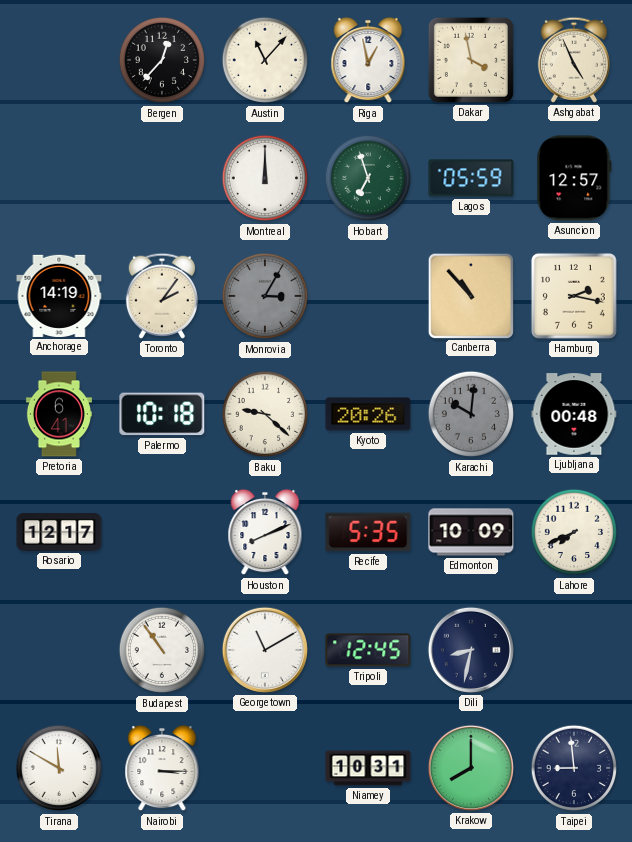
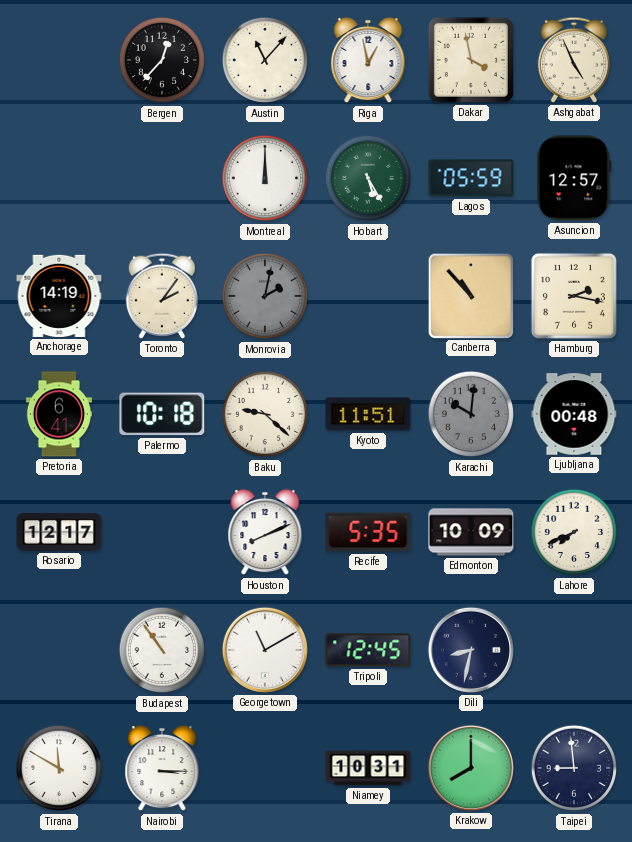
Hobart: 6:57 -> 5:25
Monrovia: 3:05 -> 2:02
Kyoto: 20:26 -> 11:51
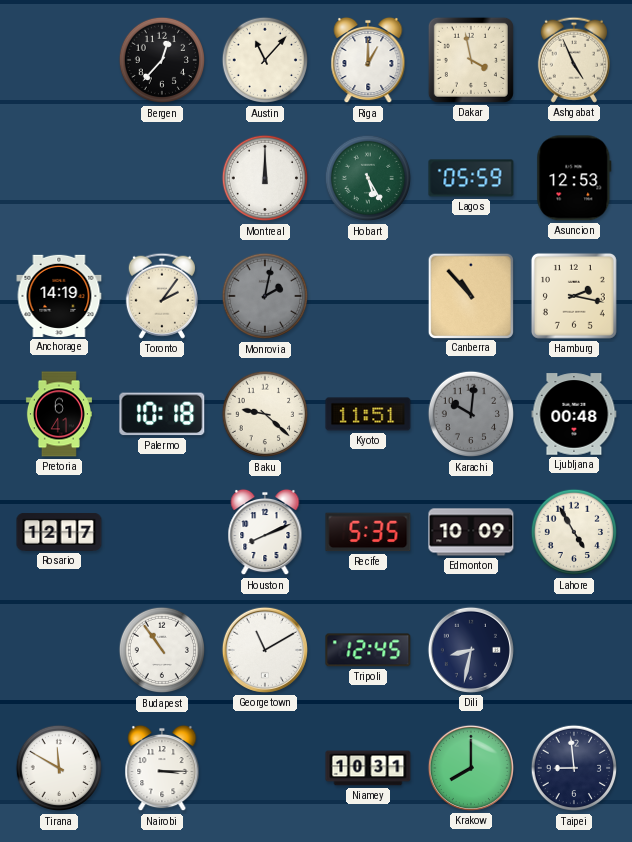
Riga: 12:58 -> 1:00
Asuncion: 12:57 -> 12:53
Lahore: 7:41 -> 4:55
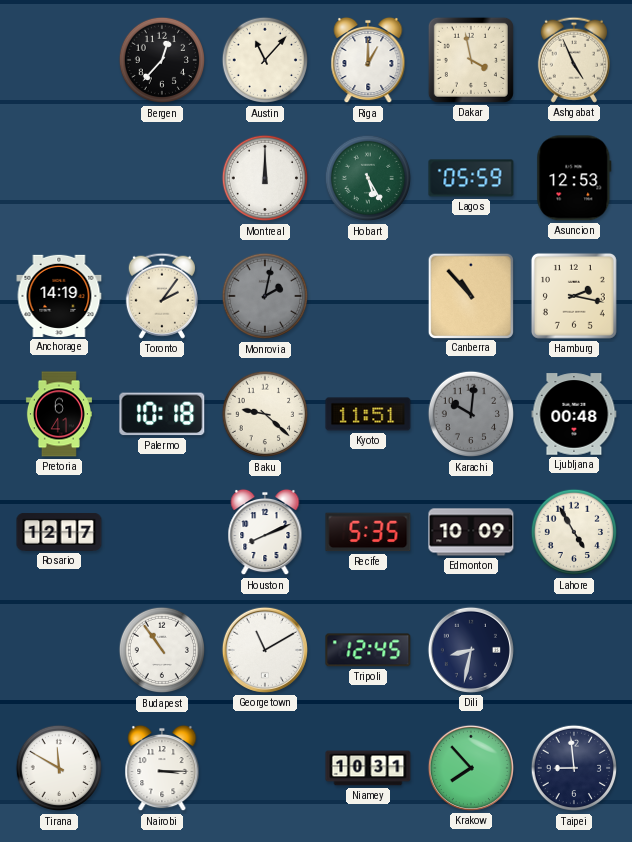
Krakow: 8:00 -> 7:53
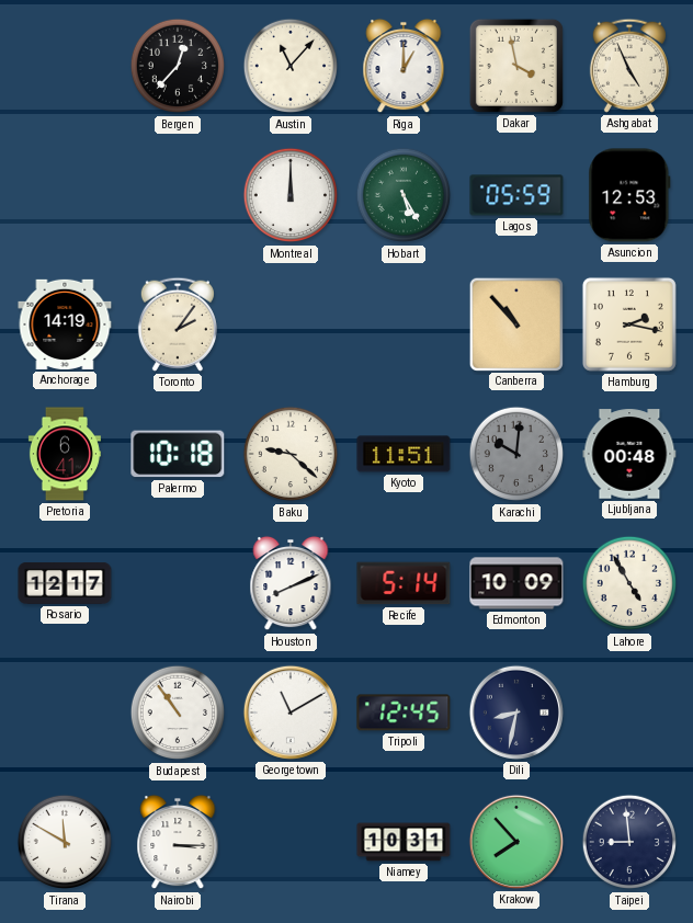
Monrovia: 2:02 -> none
Recife: 5:35 -> 5:14
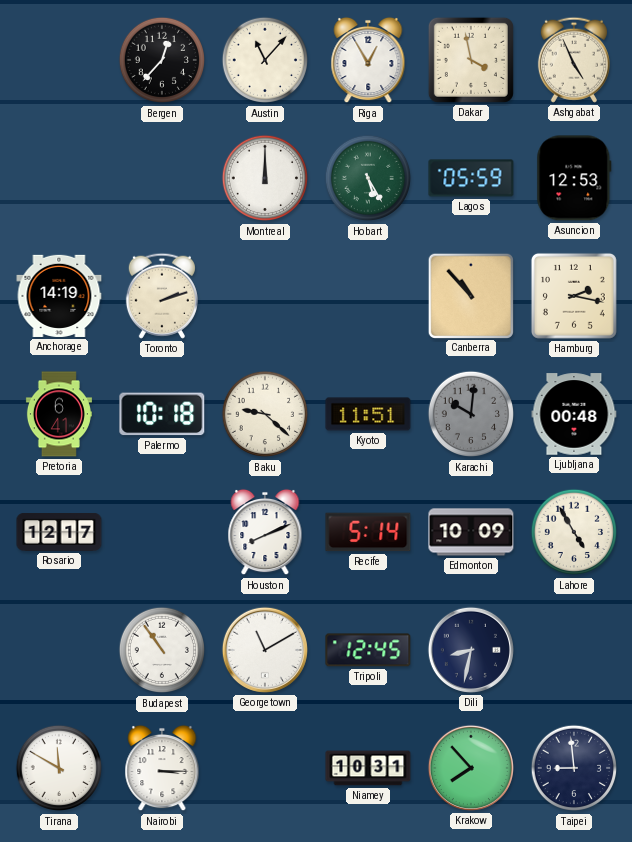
Riga: 1:00 -> 12:55
Toronto: 2:06 -> 2:12
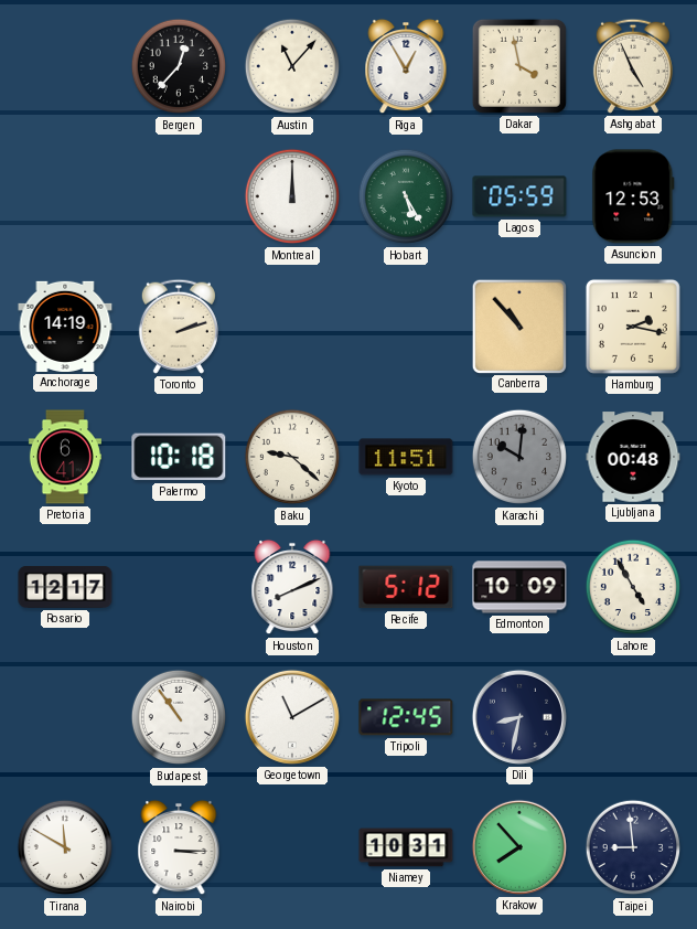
Recife: 5:14 -> 5:12
